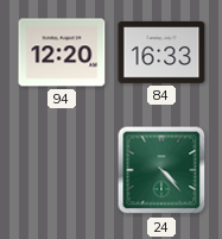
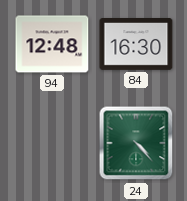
94: 12:20 -> 12:48
84: 16:33 -> 16:30
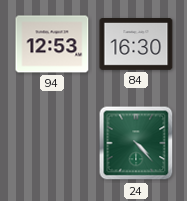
94: 12:48 -> 12:53
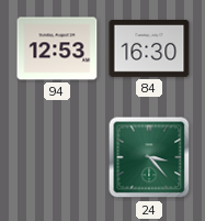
24: 4:23 -> 3:23
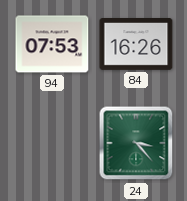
94: 12:53 -> 07:53
84: 16:30 -> 16:26
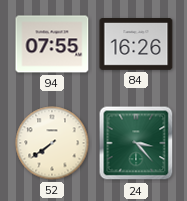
94: 07:53 -> 07:55
52: none -> 7:39
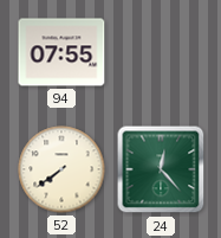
84: 16:26 -> none
24: 3:23 -> 12:23
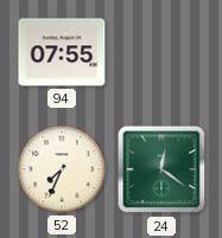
52: 7:39 -> 7:34
24: 12:23 -> 12:21
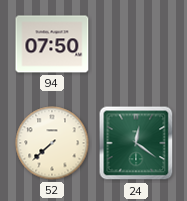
94: 07:55 -> 07:50
52: 7:34 -> 7:38
